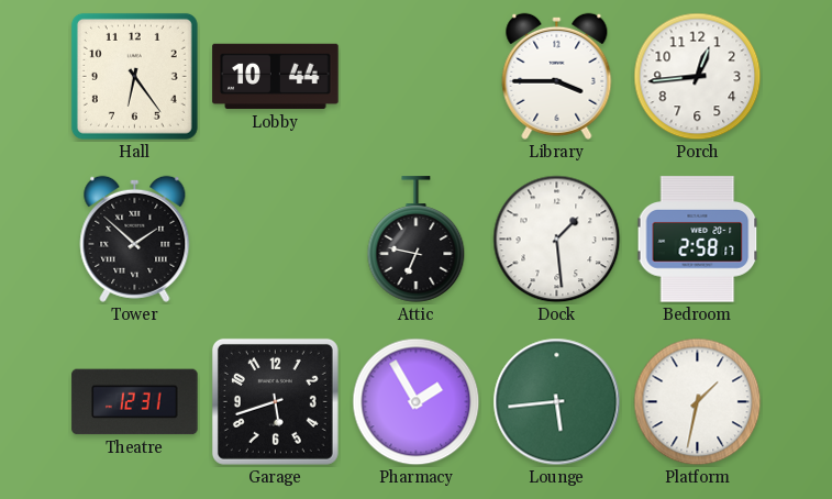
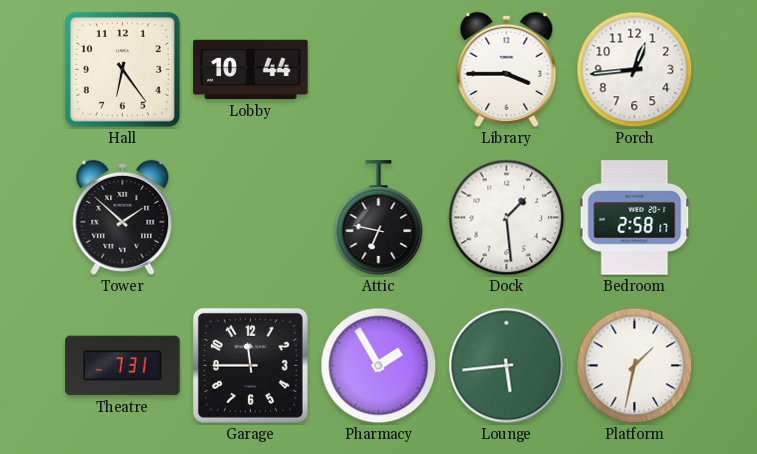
Theatre: 12:31 -> 7:31
Garage: 5:42 -> 11:45
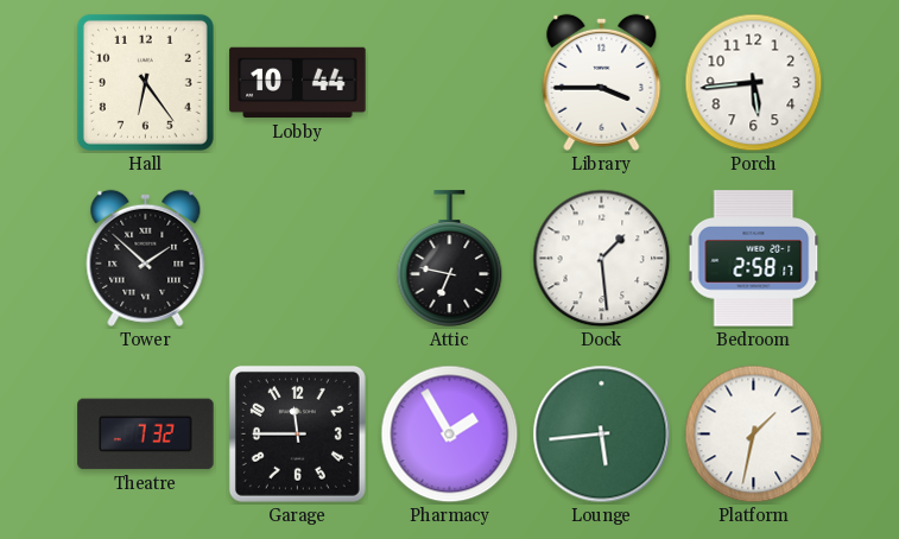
Porch: 12:44 -> 5:44
Theatre: 7:31 -> 7:32
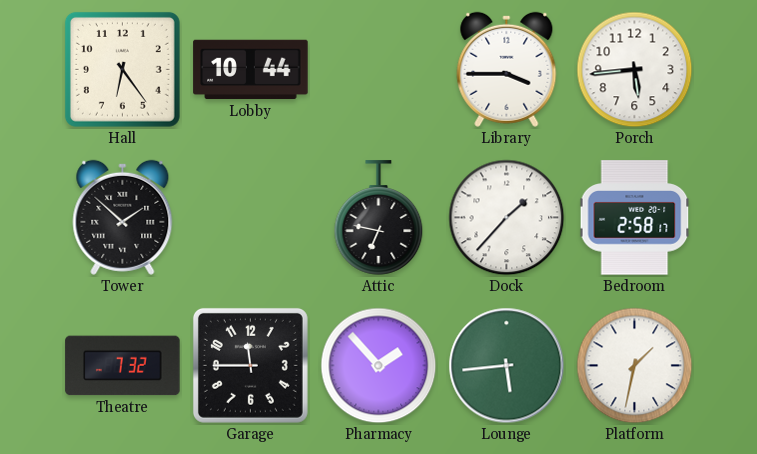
Dock: 1:29 -> 1:37
Pharmacy: 1:55 -> 1:53
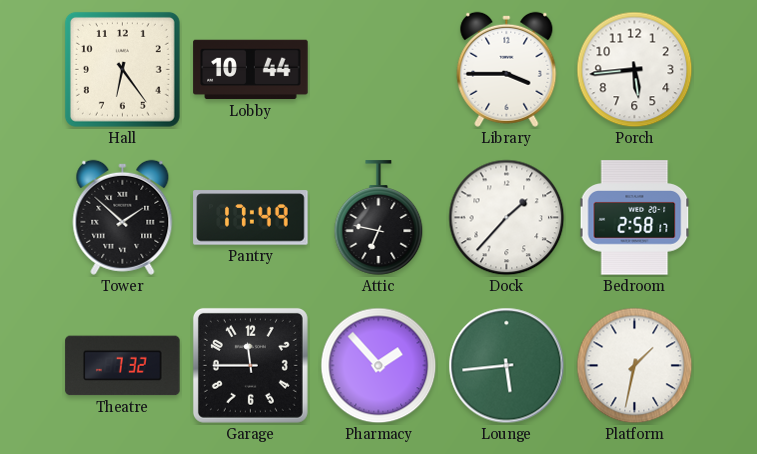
Pantry: none -> 17:49
